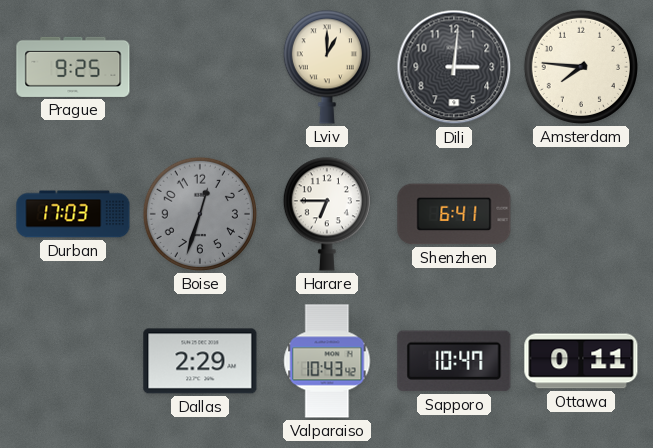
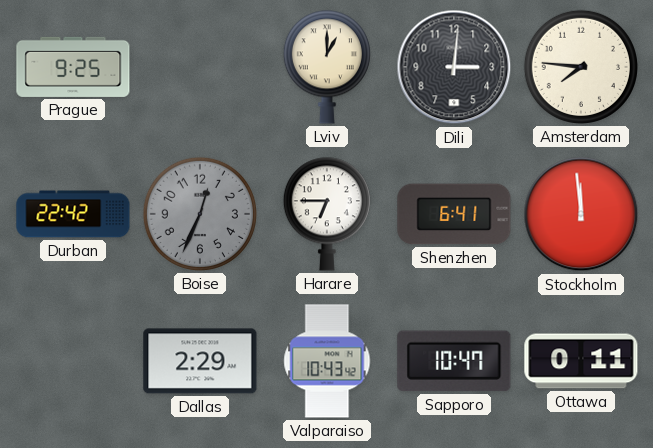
Durban: 17:03 -> 22:42
Boise: 12:33 -> 12:34
Stockholm: none -> 11:59
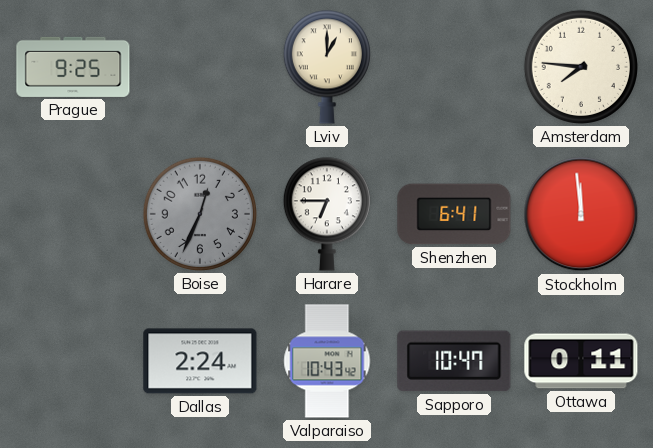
Dili: 3:01 -> none
Durban: 22:42 -> none
Dallas: 2:29 -> 2:24
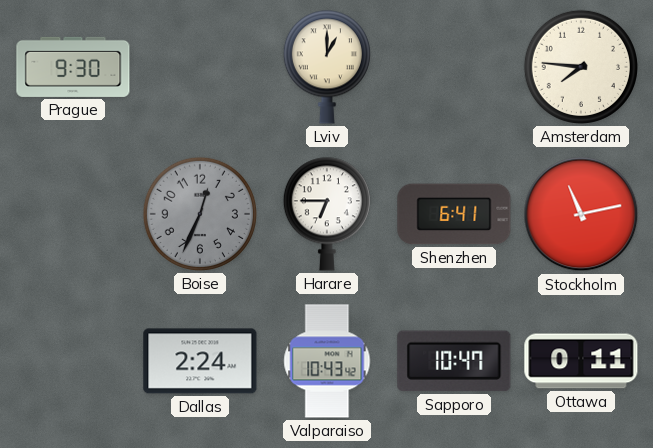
Prague: 9:25 -> 9:30
Stockholm: 11:59 -> 11:13
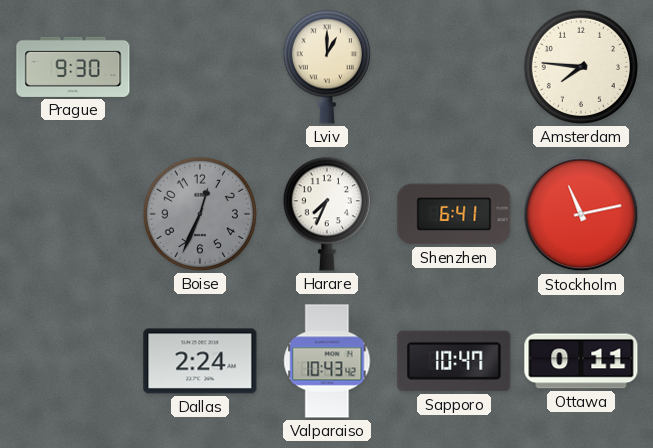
Harare: 6:45 -> 7:34
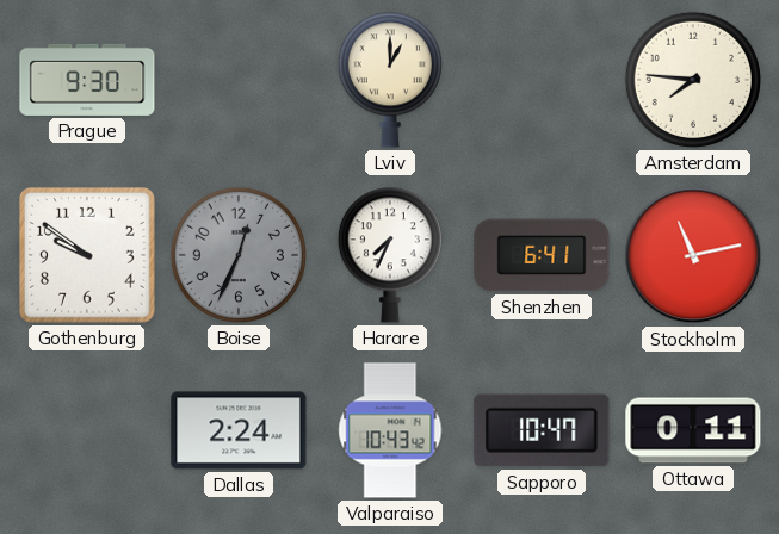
Gothenburg: none -> 9:51
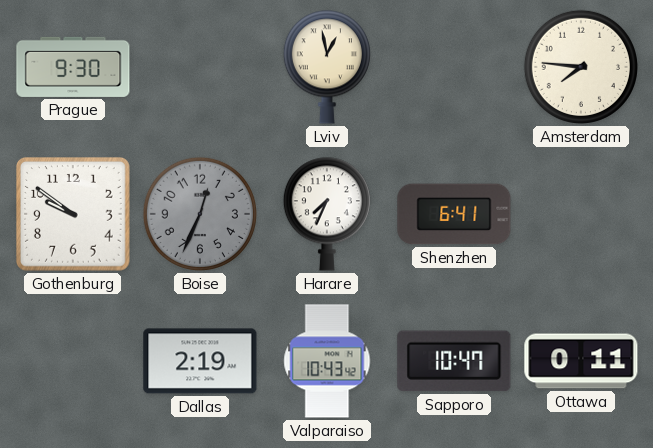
Lviv: 1:00 -> 12:58
Stockholm: 11:13 -> none
Dallas: 2:24 -> 2:19
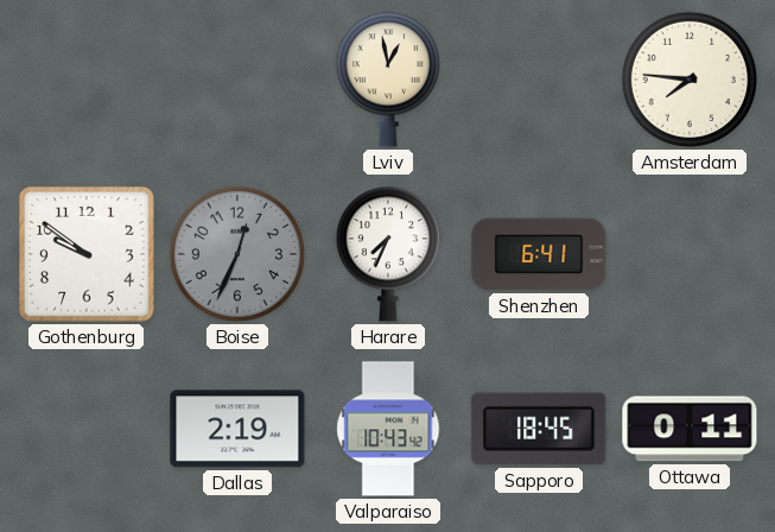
Prague: 9:30 -> none
Sapporo: 10:47 -> 18:45
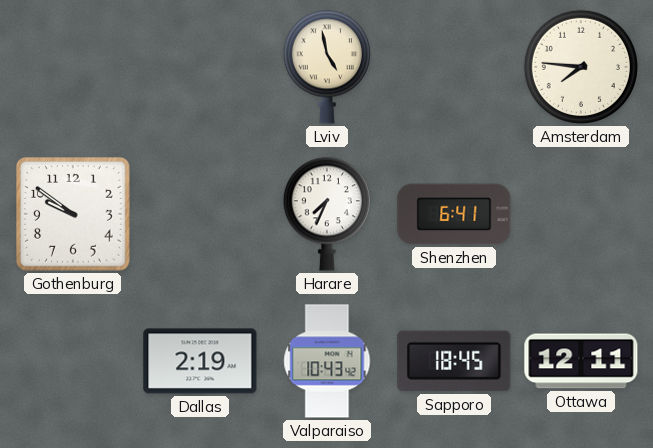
Lviv: 12:58 -> 4:58
Boise: 12:34 -> none
Ottawa: 0:11 -> 12:11
